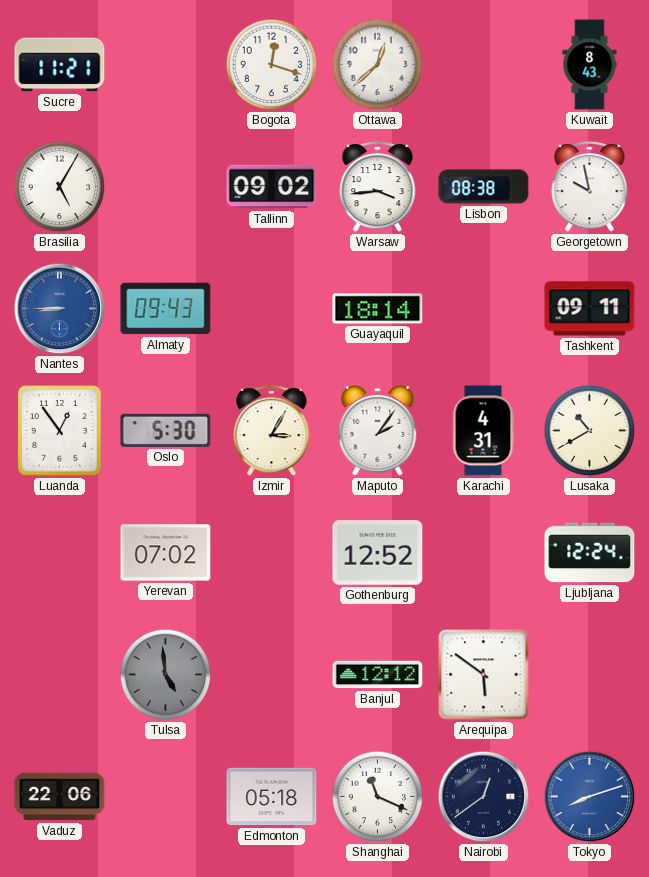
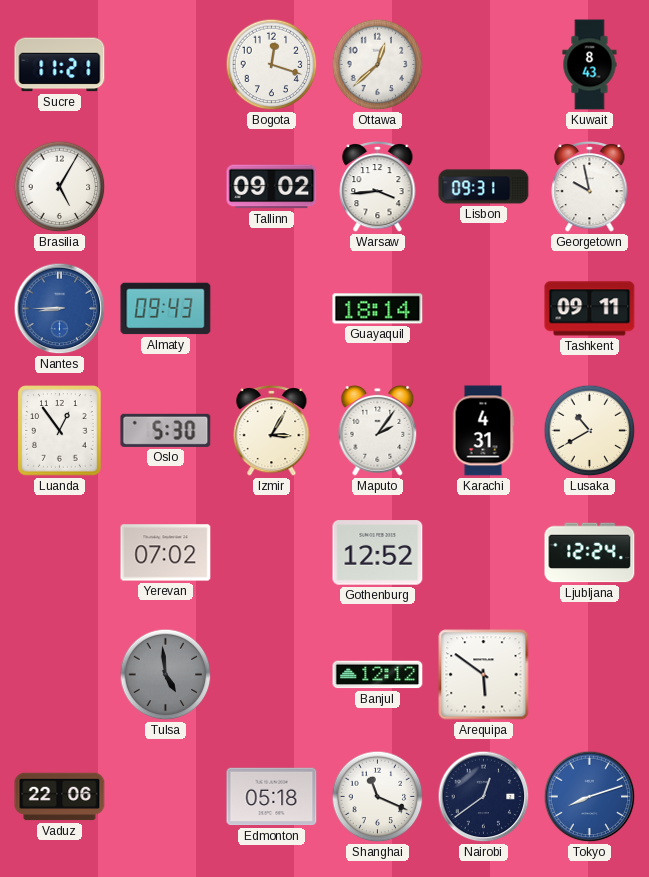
Lisbon: 08:38 -> 09:31
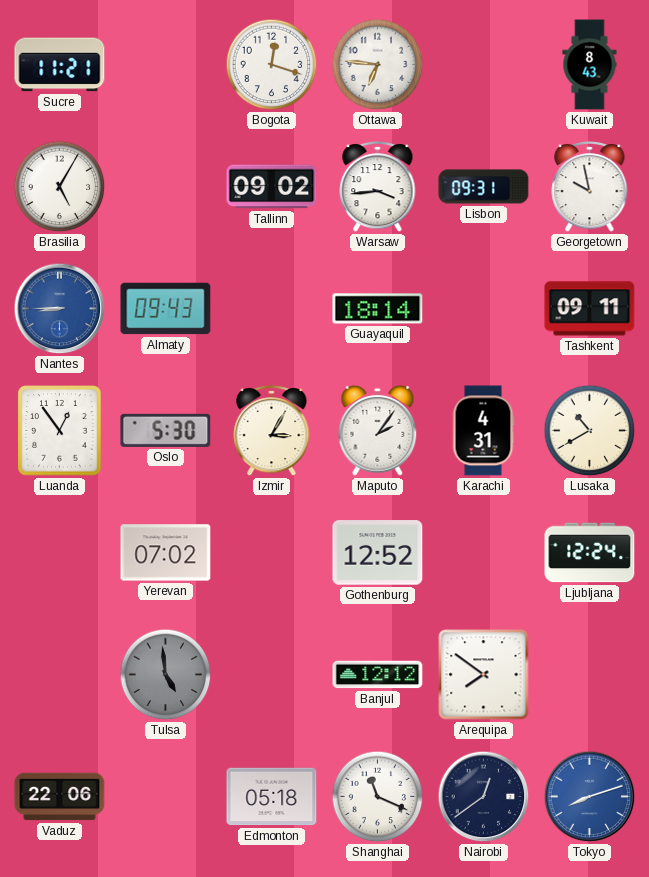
Ottawa: 12:38 -> 6:46
Arequipa: 5:51 -> 7:51
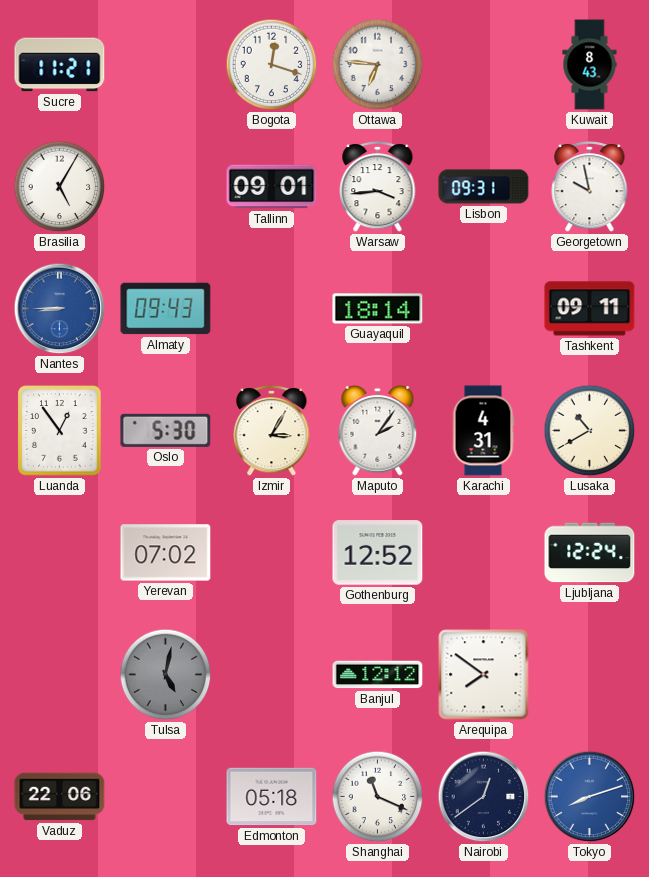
Tallinn: 09:02 -> 09:01
Tulsa: 4:59 -> 5:02
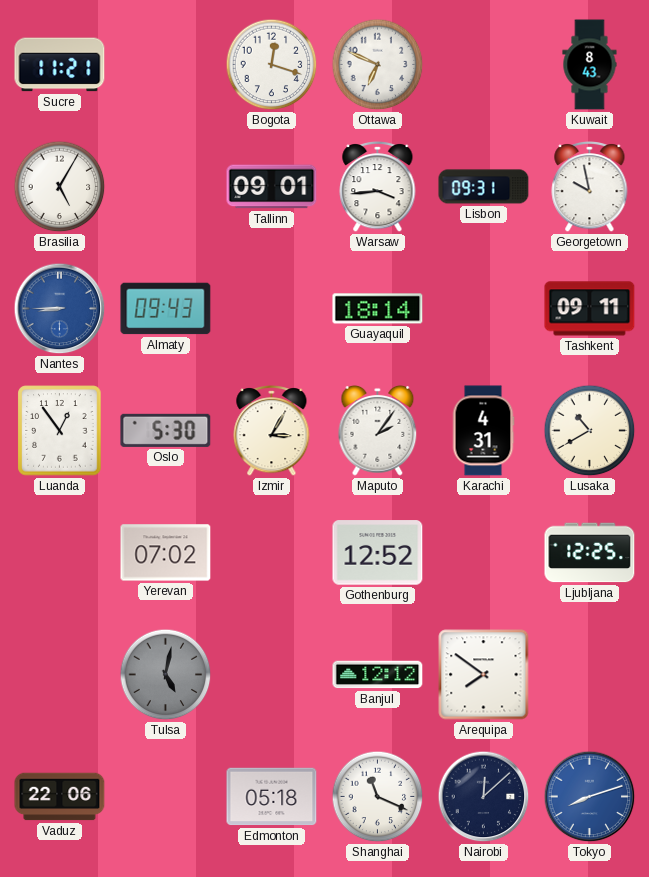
Ottawa: 6:46 -> 6:49
Ljubljana: 12:24 -> 12:25
Nairobi: 12:39 -> 12:08
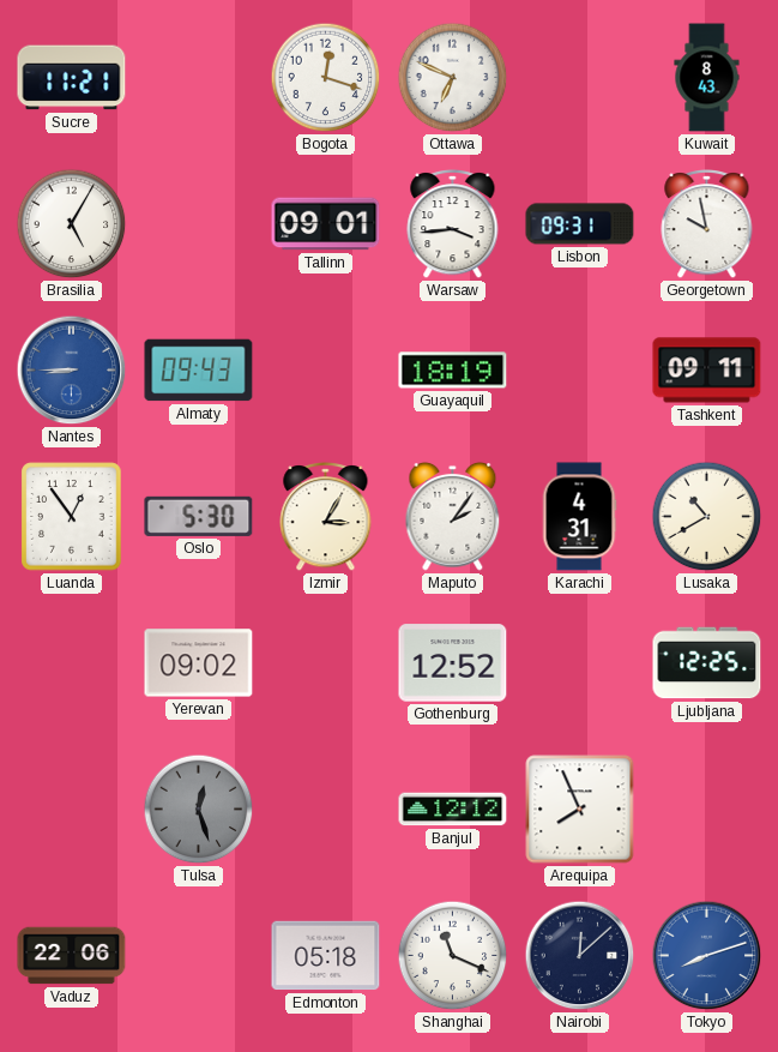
Guayaquil: 18:14 -> 18:19
Yerevan: 07:02 -> 09:02
Tulsa: 5:02 -> 12:27
Arequipa: 7:51 -> 7:56
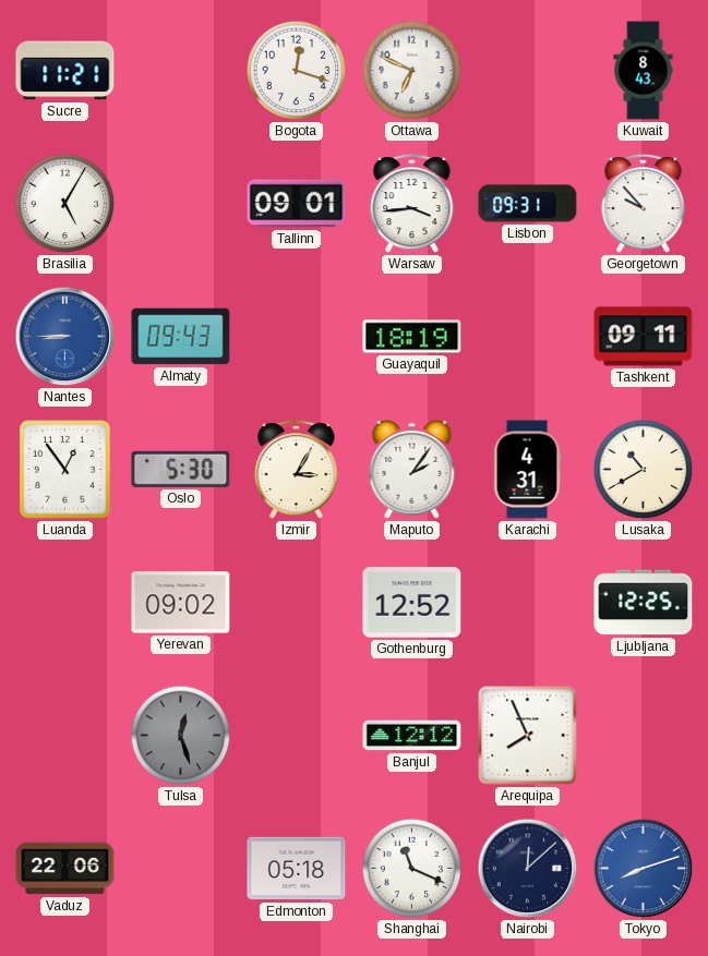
Georgetown: 9:58 -> 9:53
